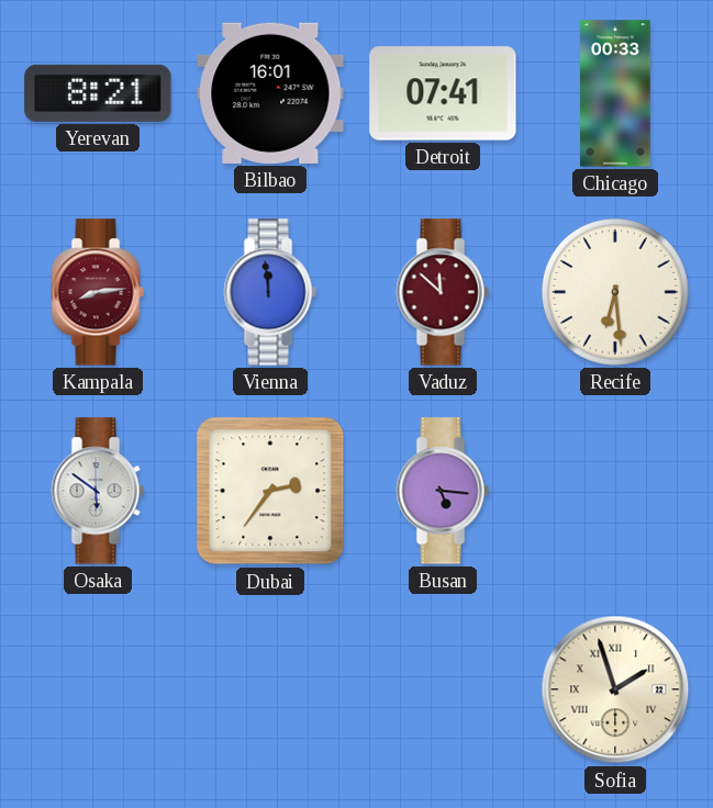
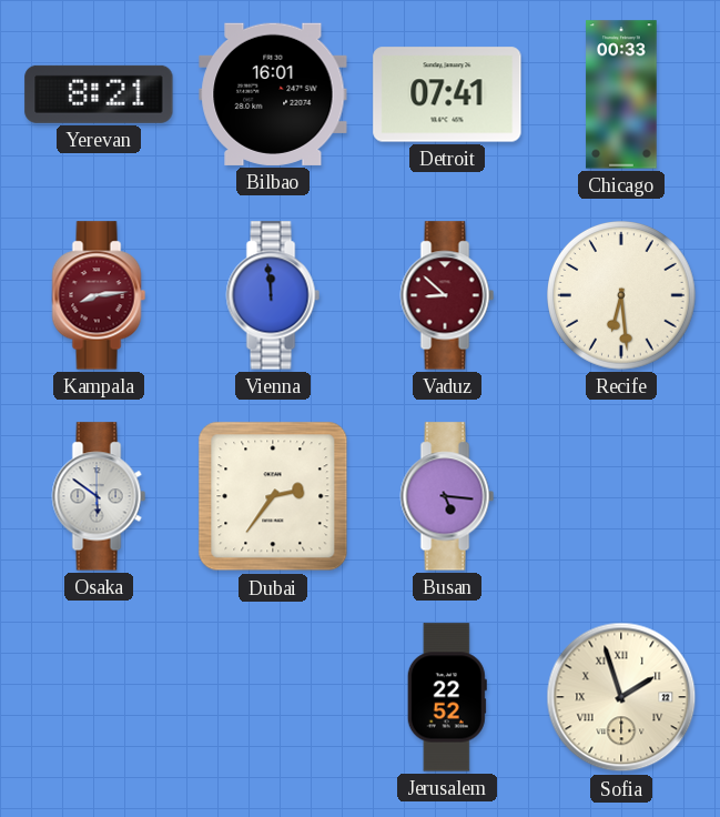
Vaduz: 11:52 -> 8:52
Jerusalem: none -> 22:52
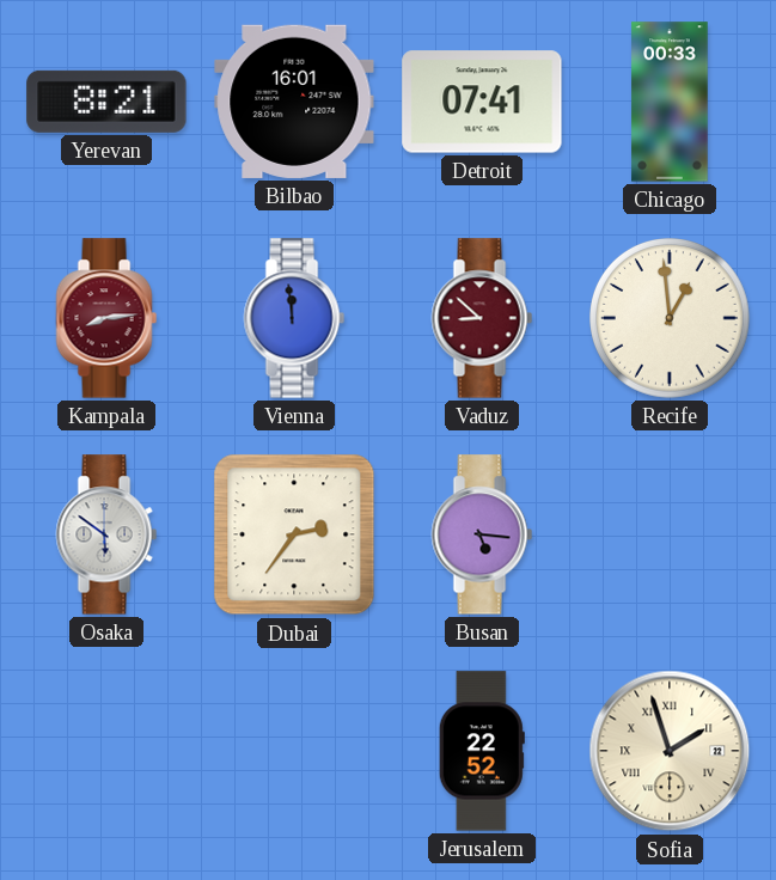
Recife: 6:29 -> 12:59
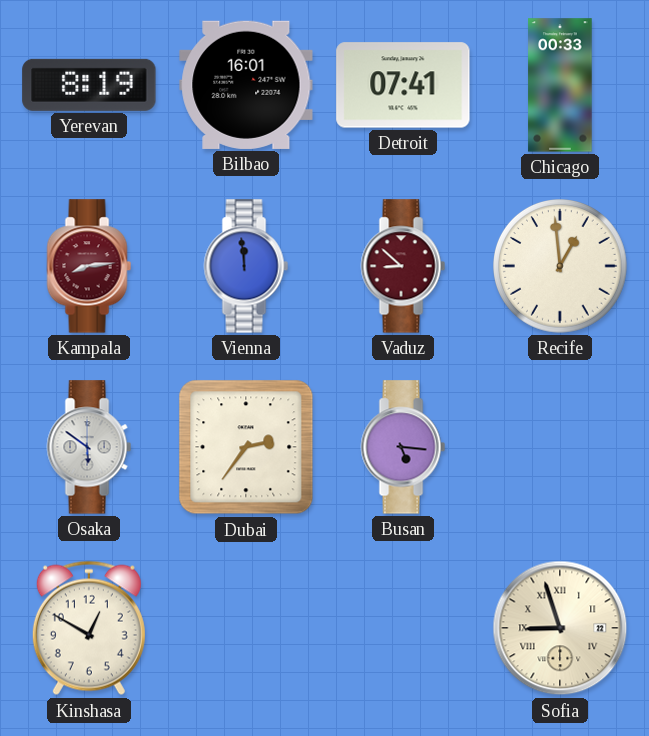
Yerevan: 8:21 -> 8:19
Kinshasa: none -> 12:50
Jerusalem: 22:52 -> none
Sofia: 1:57 -> 8:57
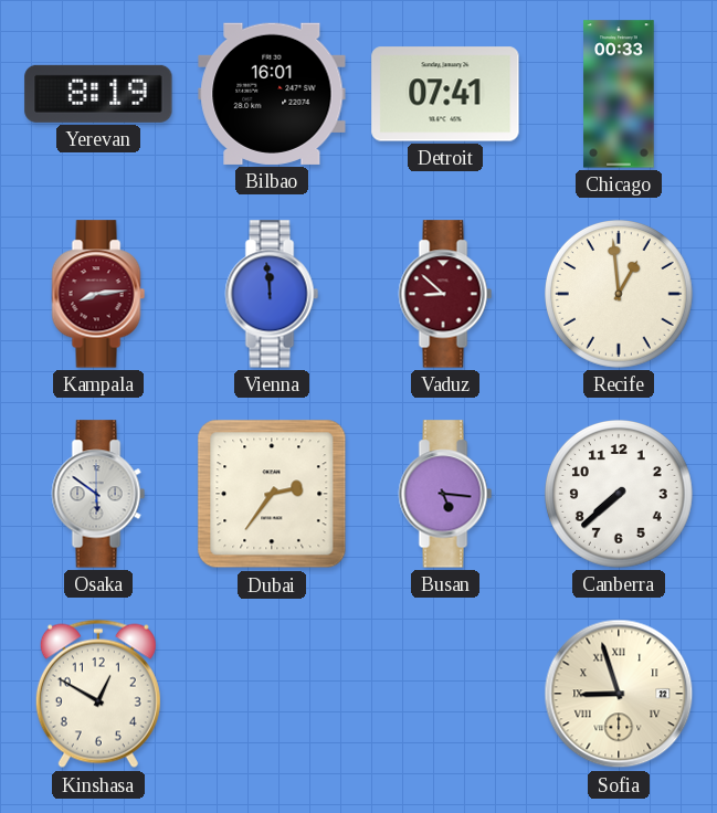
Canberra: none -> 7:38
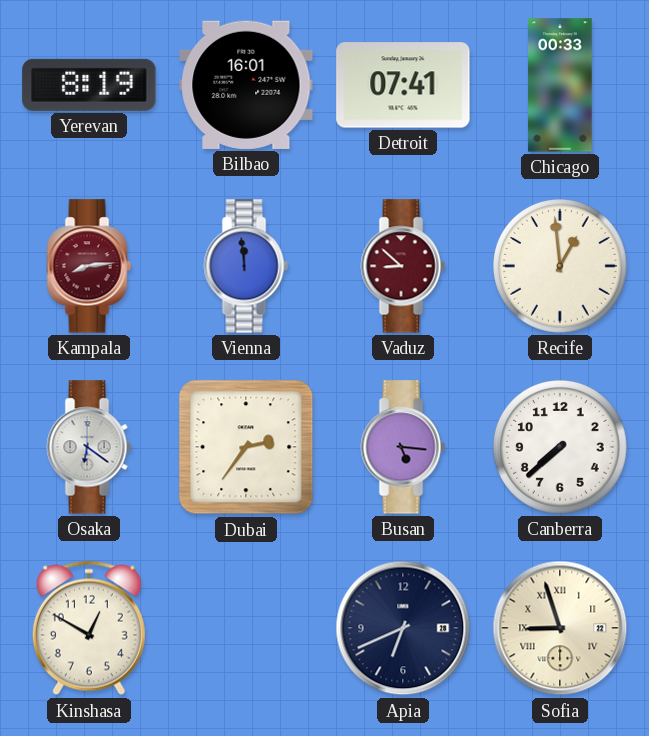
Osaka: 5:51 -> 6:21
Apia: none -> 6:41
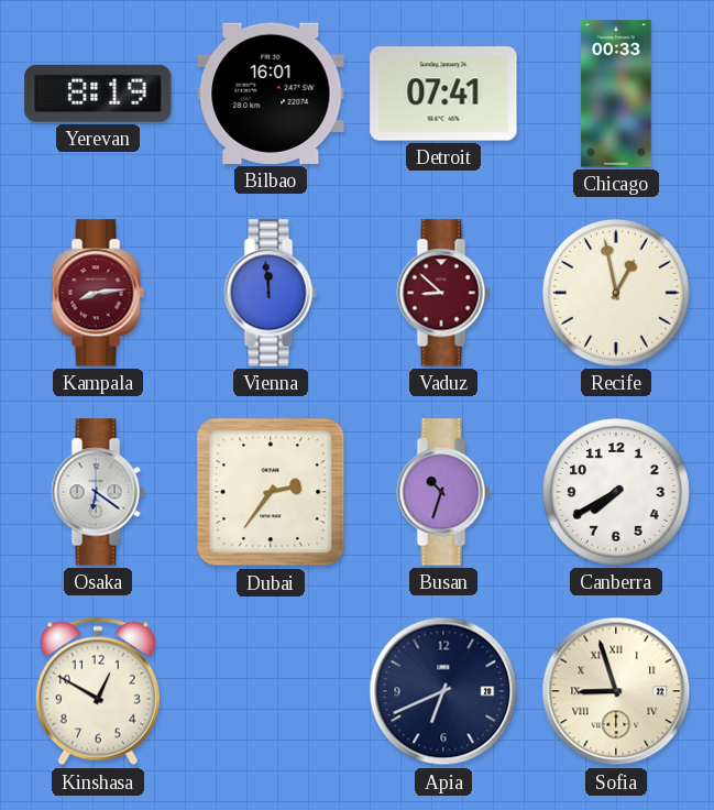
Recife: 12:59 -> 12:58
Busan: 5:16 -> 10:33
Canberra: 7:38 -> 7:40
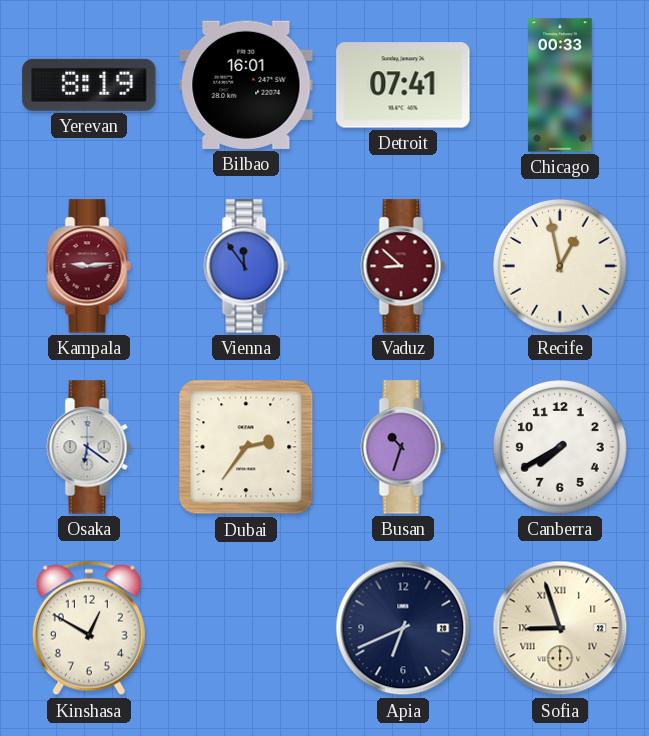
Kampala: 8:14 -> 9:14
Vienna: 11:59 -> 11:54
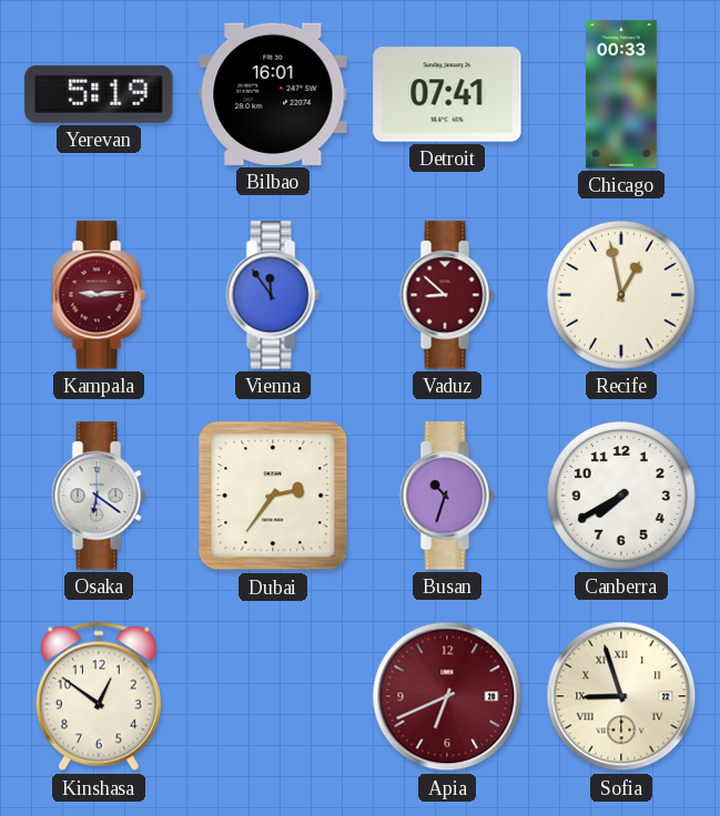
Yerevan: 8:19 -> 5:19
Kinshasa: 12:50 -> 12:51
Apia dial: navy -> burgundy
